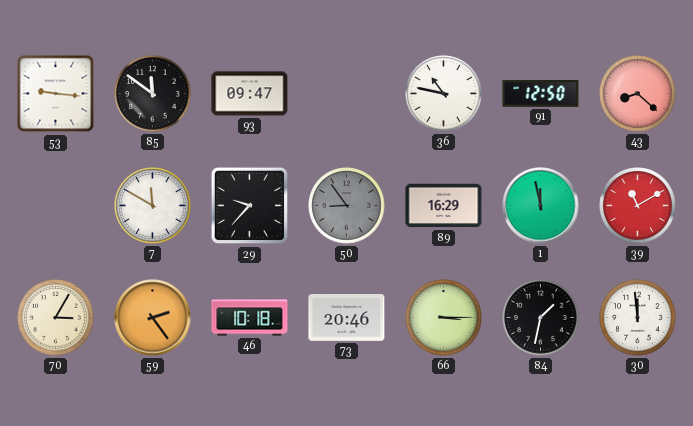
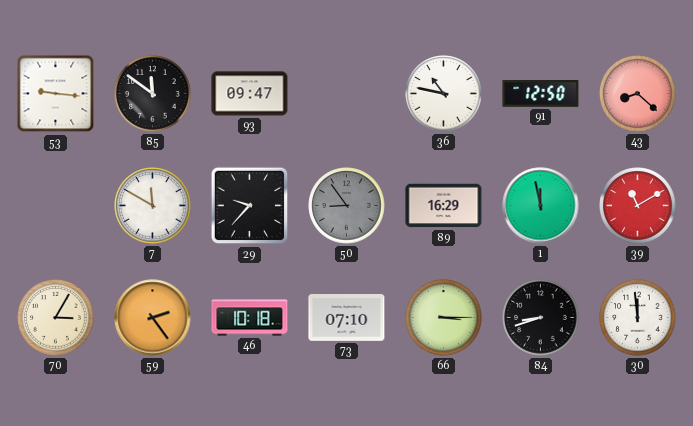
73: 20:46 -> 07:10
84: 1:32 -> 8:42
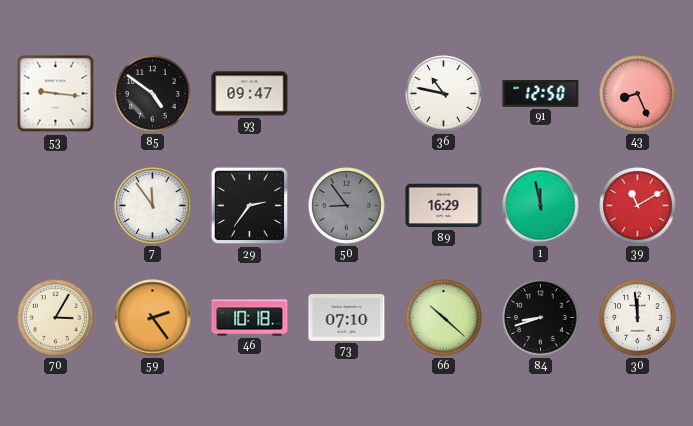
85: 11:51 -> 4:51
43: 8:22 -> 8:26
7: 11:50 -> 11:54
29: 9:37 -> 2:36
66: 3:15 -> 10:22
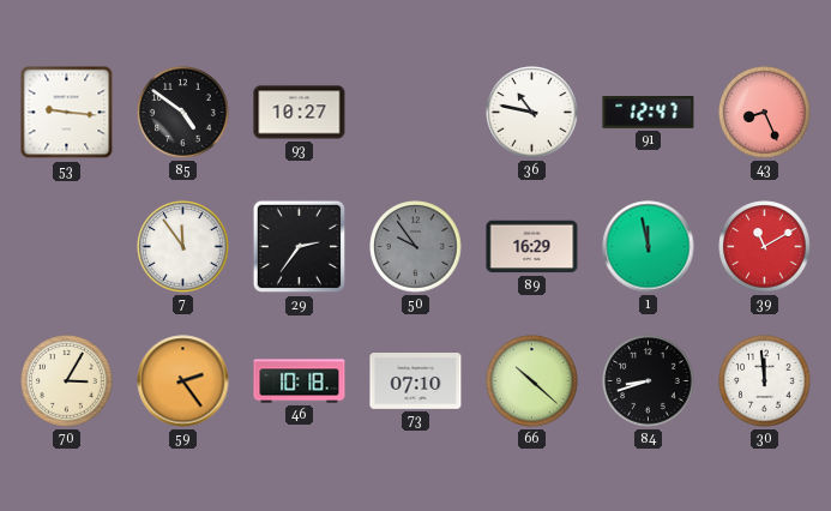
93: 09:47 -> 10:27
91: 12:50 -> 12:47
50: 8:54 -> 9:54
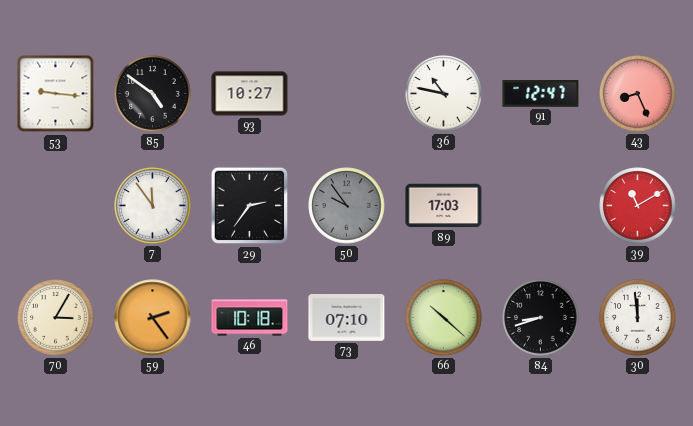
89: 16:29 -> 17:03
1: 11:58 -> none
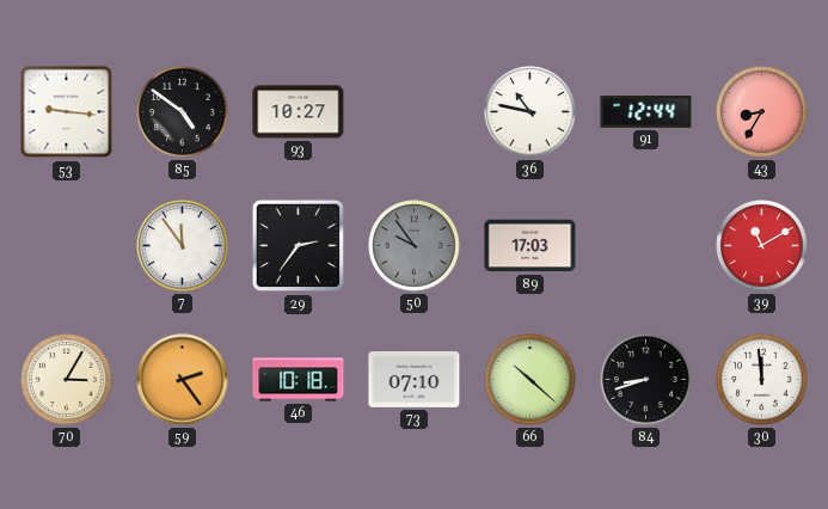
91: 12:47 -> 12:44
43: 8:26 -> 8:35
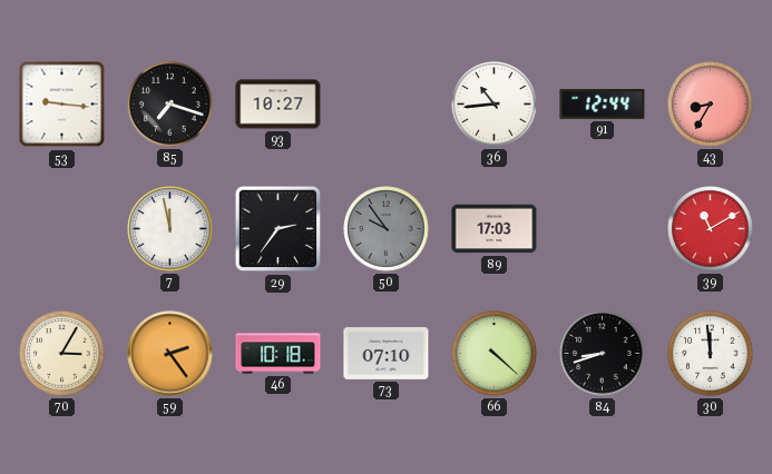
85: 4:51 -> 7:18
36: 10:47 -> 10:44
7: 11:54 -> 11:58
66: 10:22 -> 4:22
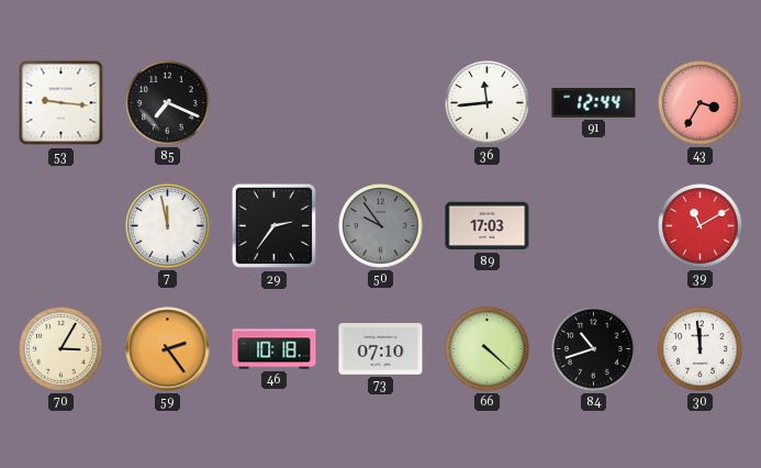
85: 7:18 -> 7:19
93: 10:27 -> none
36: 10:44 -> 11:44
43: 8:35 -> 3:35
84: 8:42 -> 10:42
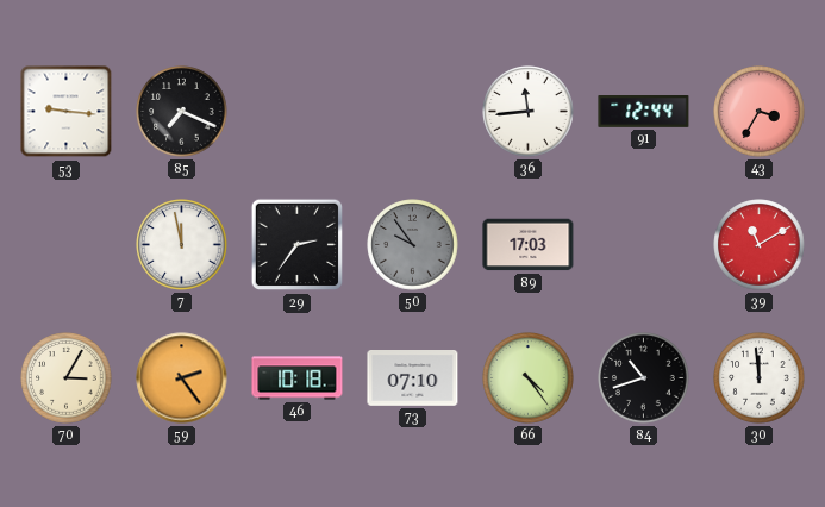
66: 4:22 -> 4:24
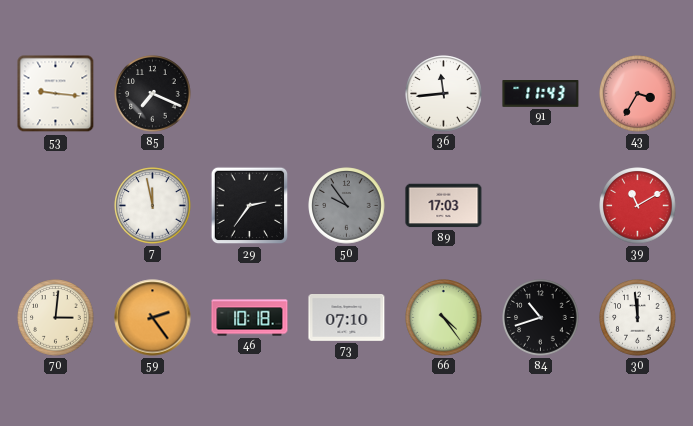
91: 12:44 -> 11:43
70: 3:05 -> 3:01
